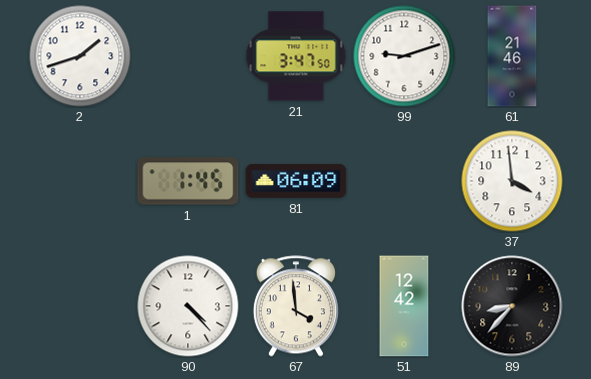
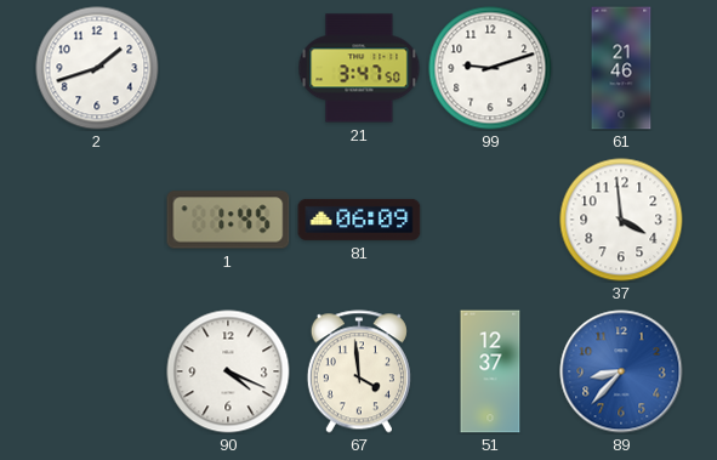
90: 4:23 -> 4:19
51: 12:42 -> 12:37
89 dial: black -> blue
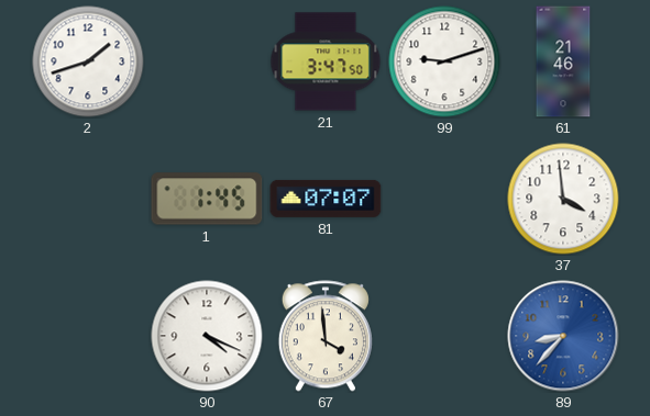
81: 06:09 -> 07:07
51: 12:37 -> none
